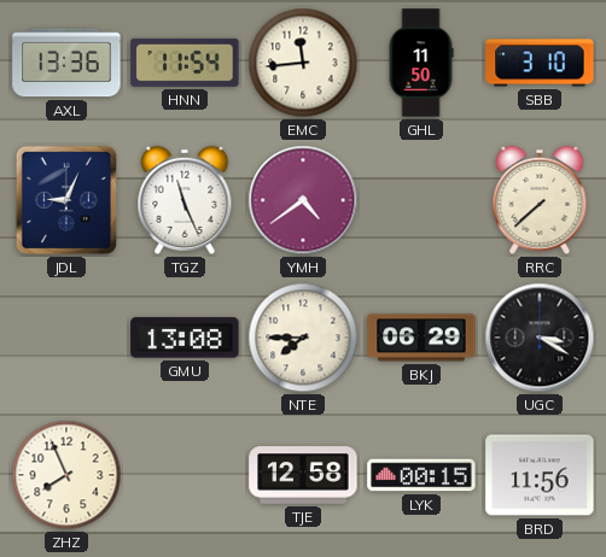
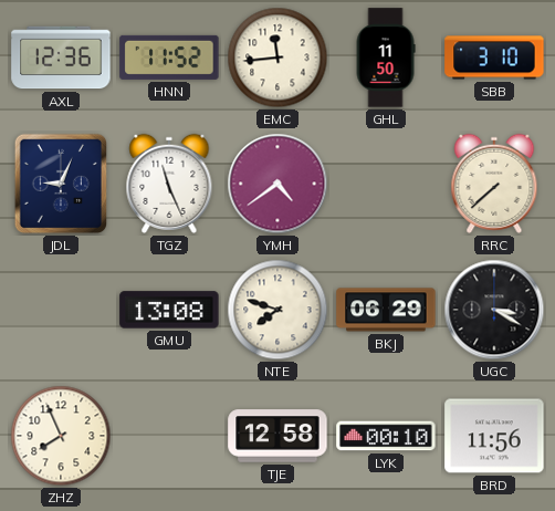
AXL: 13:36 -> 12:36
HNN: 11:54 -> 11:52
NTE: 7:45 -> 7:48
LYK: 00:15 -> 00:10
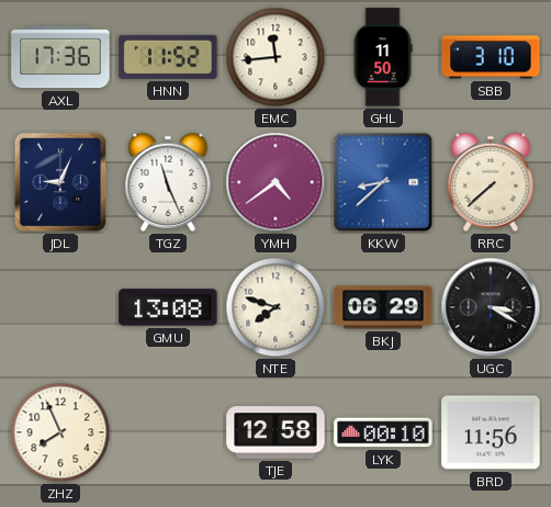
AXL: 12:36 -> 17:36
KKW: none -> 8:38
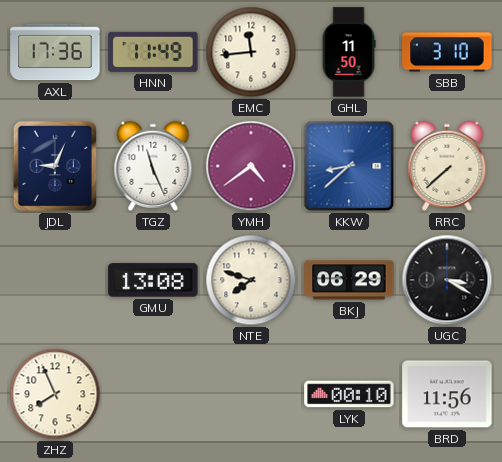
HNN: 11:52 -> 11:49
TJE: 12:58 -> none
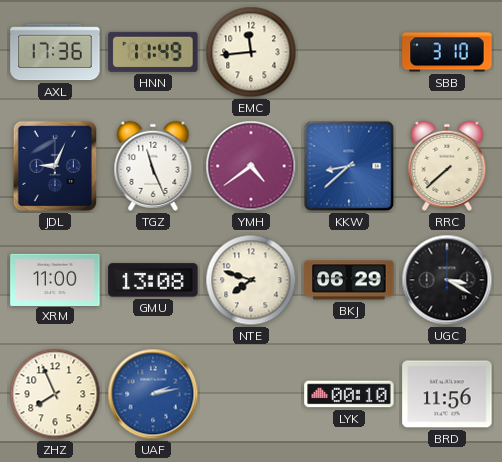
GHL: 11:50 -> none
XRM: none -> 11:00
UAF: none -> 2:13
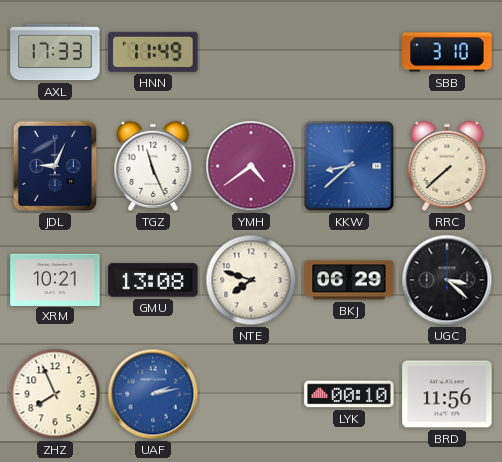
AXL: 17:36 -> 17:33
EMC: 11:44 -> none
XRM: 11:00 -> 10:21
UGC: 3:20 -> 3:22
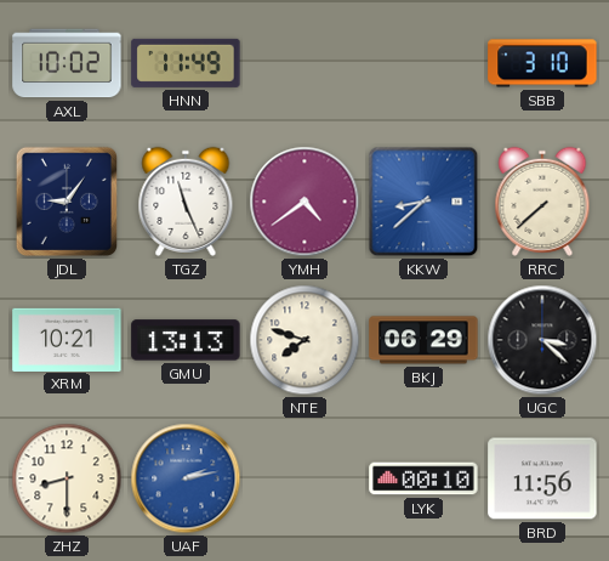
AXL: 17:33 -> 10:02
JDL: 9:04 -> 9:06
GMU: 13:08 -> 13:13
ZHZ: 7:56 -> 8:30
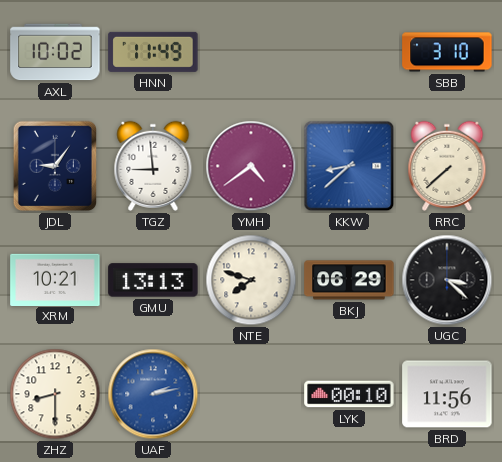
TGZ: 11:26 -> 8:59
